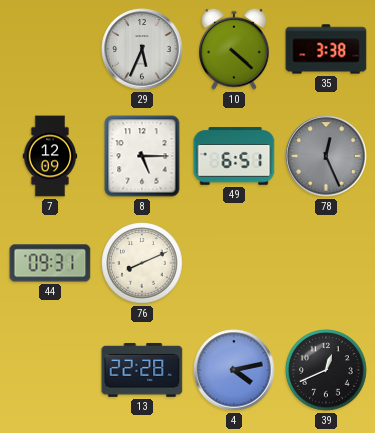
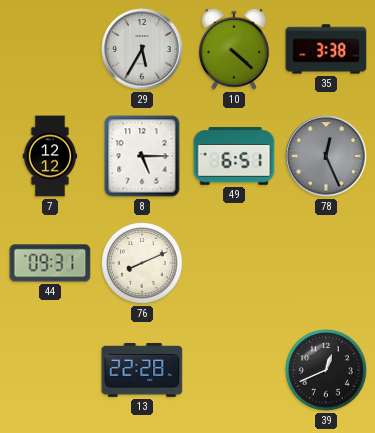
29: 5:34 -> 5:35
7: 12:09 -> 12:12
4: 4:13 -> none
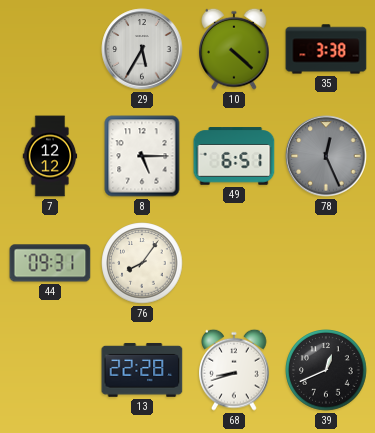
76: 8:11 -> 8:06
68: none -> 8:42
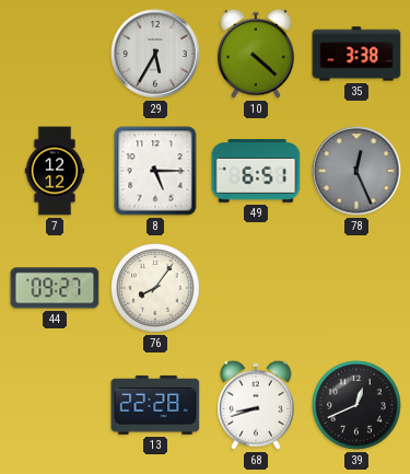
44: 09:31 -> 09:27
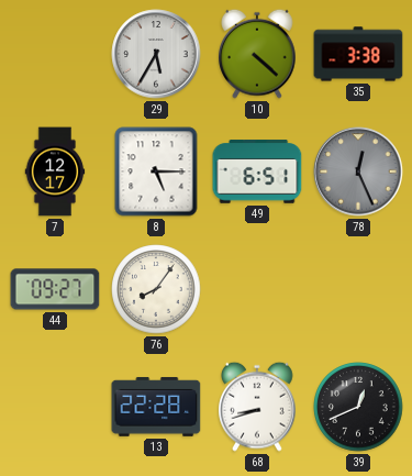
7: 12:12 -> 12:17
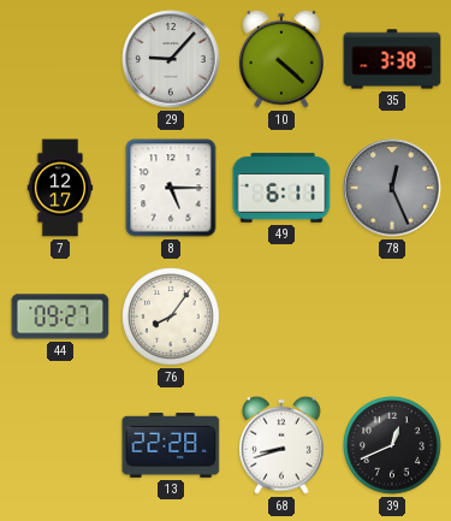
29: 5:35 -> 9:07
49: 6:51 -> 6:11
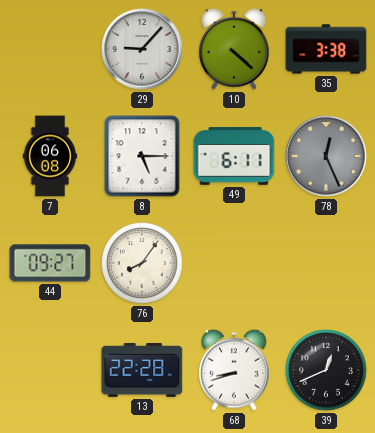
7: 12:17 -> 06:08
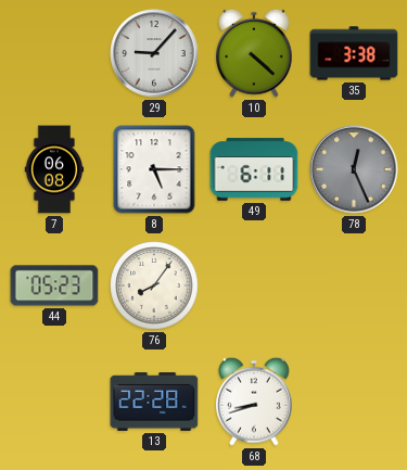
44: 09:27 -> 05:23
39: 12:41 -> none
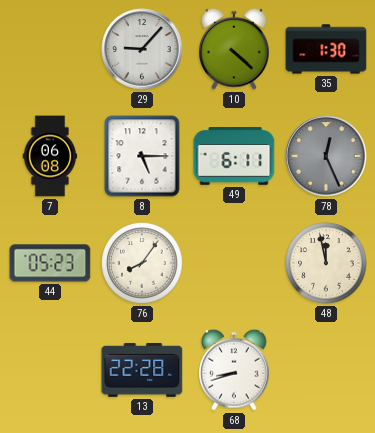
35: 3:38 -> 1:30
48: none -> 11:58
